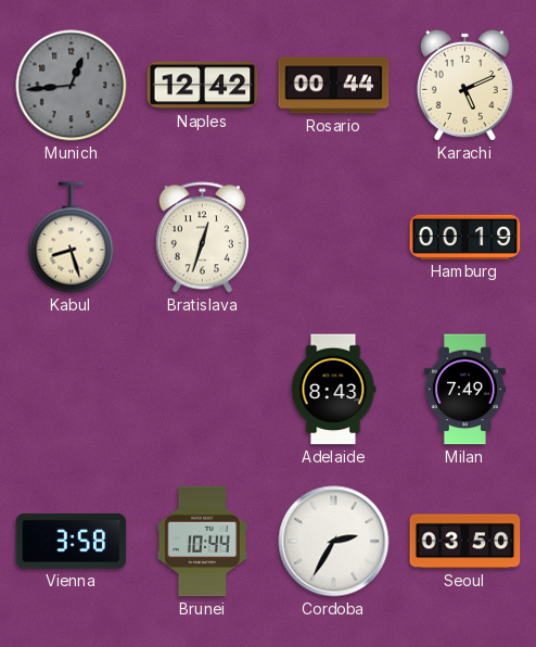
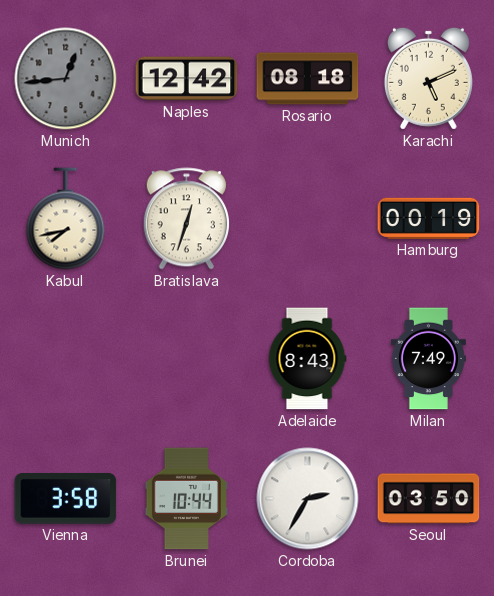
Rosario: 00:44 -> 08:18
Kabul: 8:27 -> 7:43
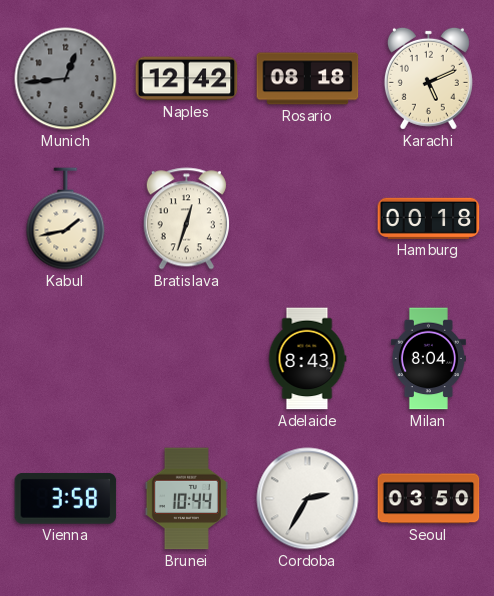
Kabul: 7:43 -> 1:43
Hamburg: 00:19 -> 00:18
Milan: 7:49 -> 8:04
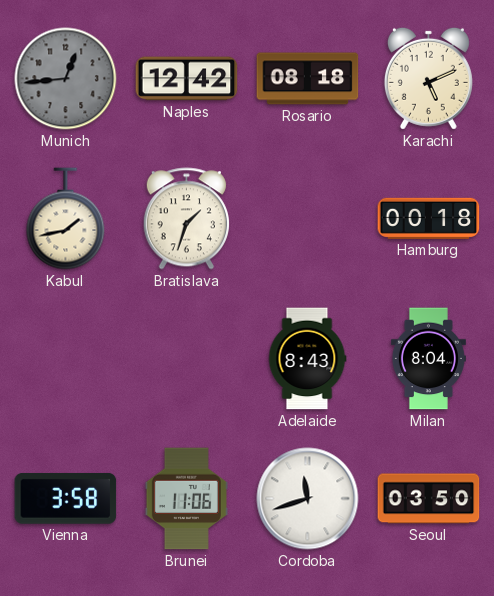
Bratislava: 12:33 -> 1:33
Brunei: 10:44 -> 11:06
Cordoba: 2:35 -> 11:42
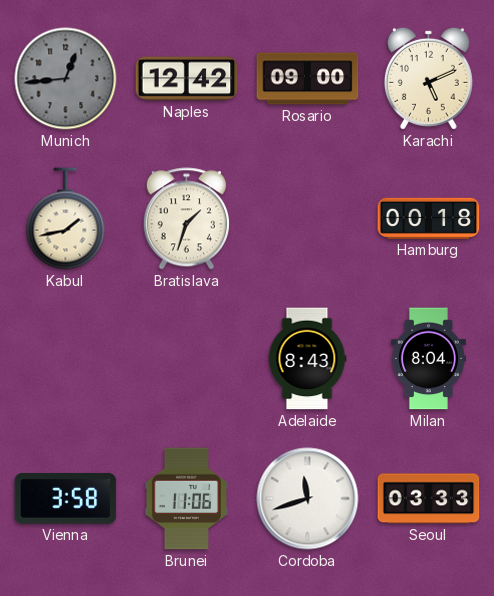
Rosario: 08:18 -> 09:00
Seoul: 03:50 -> 03:33
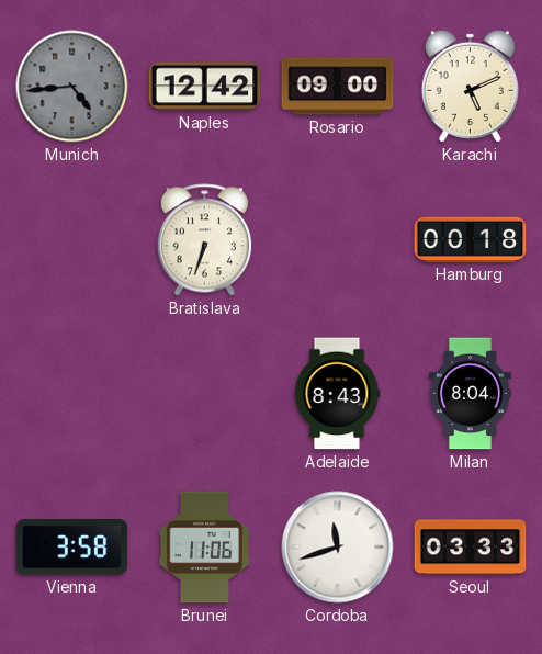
Munich: 12:44 -> 4:44
Kabul: 1:43 -> none
Bratislava: 1:33 -> 6:33
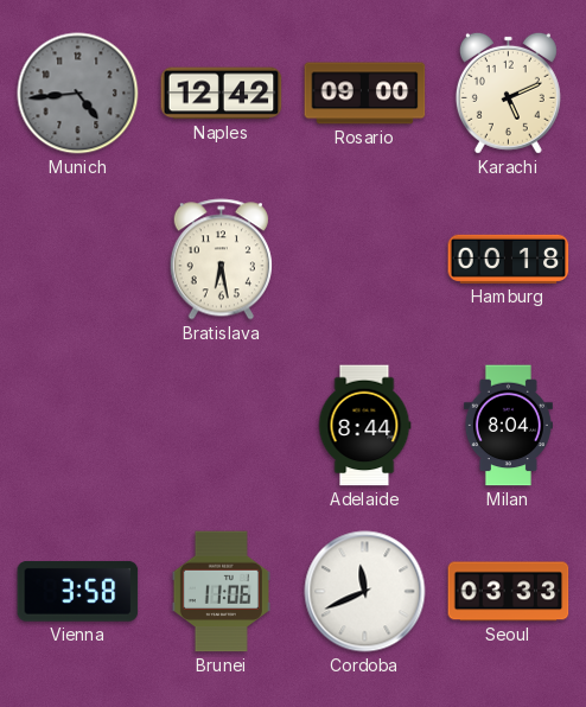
Bratislava: 6:33 -> 6:28
Adelaide: 8:43 -> 8:44
Cordoba: 11:42 -> 11:41
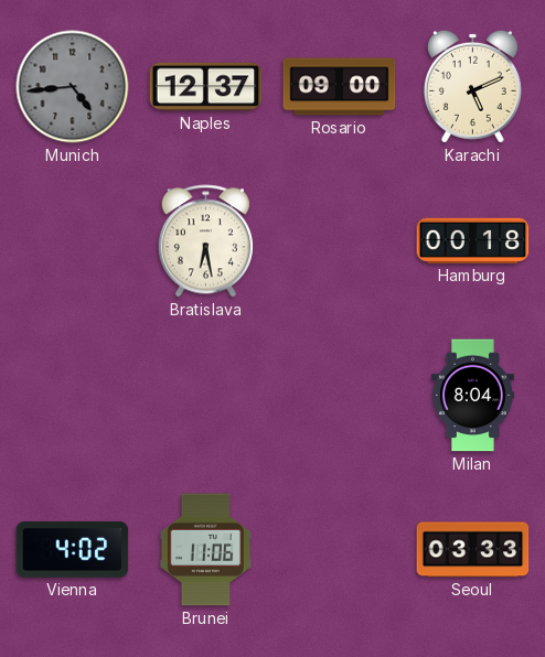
Naples: 12:42 -> 12:37
Adelaide: 8:44 -> none
Vienna: 3:58 -> 4:02
Cordoba: 11:41 -> none
